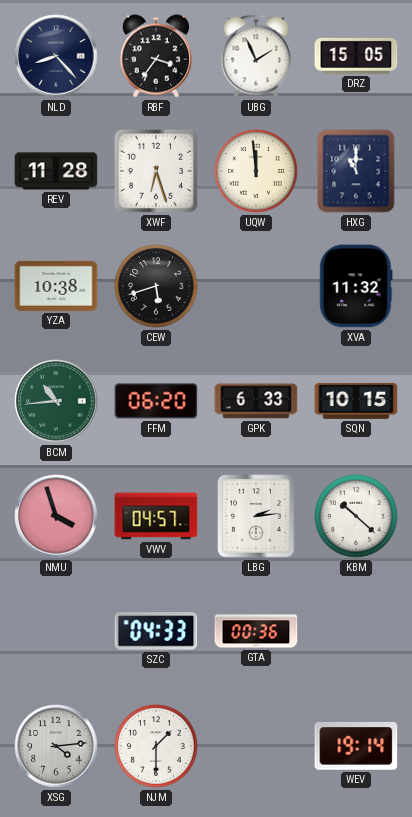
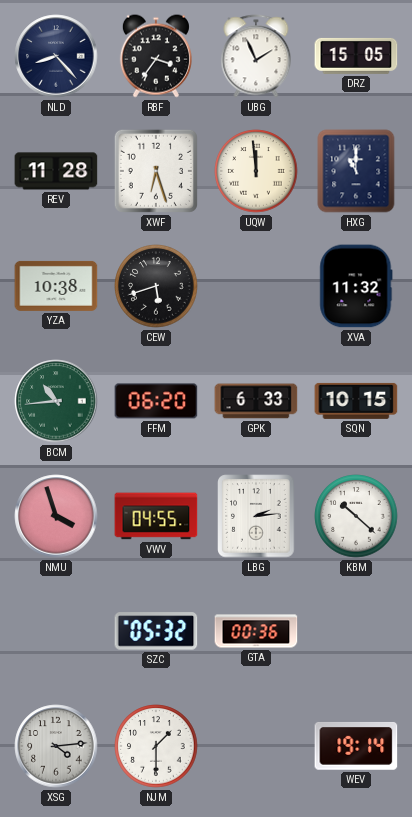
VWV: 04:57 -> 04:55
SZC: 04:33 -> 05:32
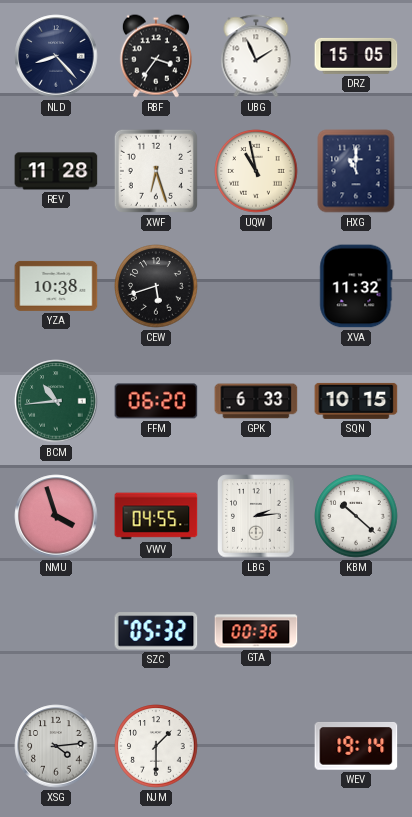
UQW: 11:59 -> 10:58
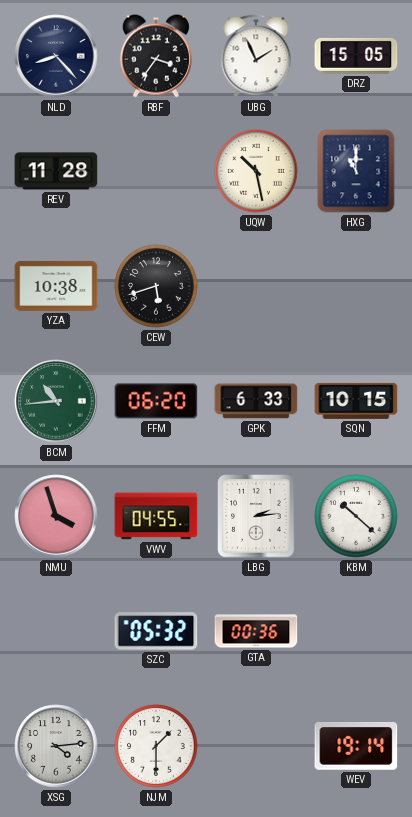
XWF: 6:27 -> none
UQW: 10:58 -> 10:28
XVA: 11:32 -> none
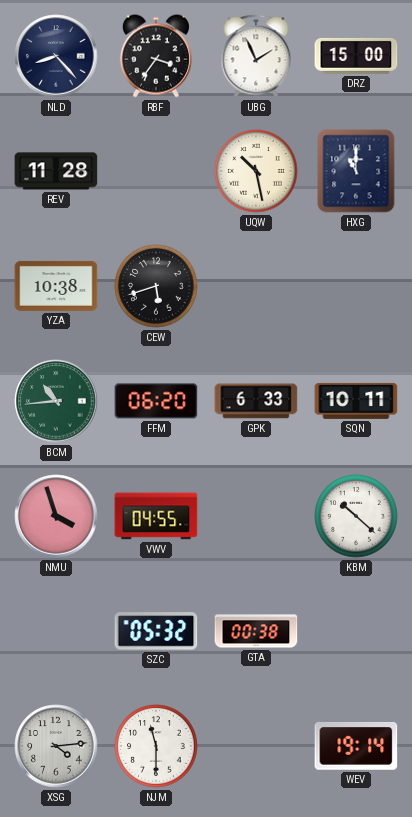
DRZ: 15:05 -> 15:00
SQN: 10:15 -> 10:11
LBG: 2:14 -> none
GTA: 00:36 -> 00:38
NJM: 1:30 -> 11:30
